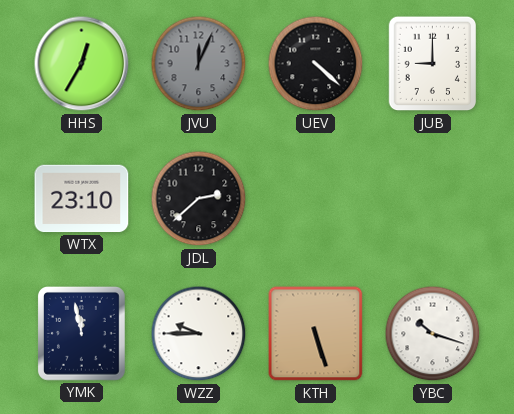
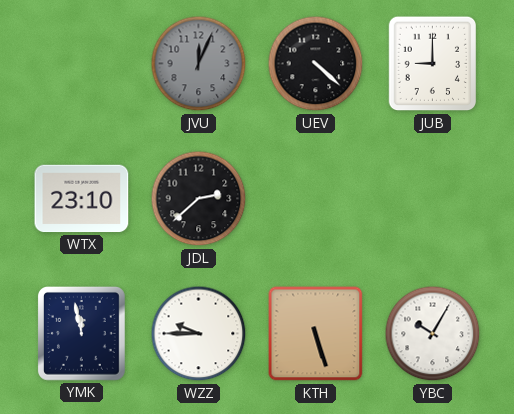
HHS: 12:35 -> none
YBC: 10:18 -> 10:05
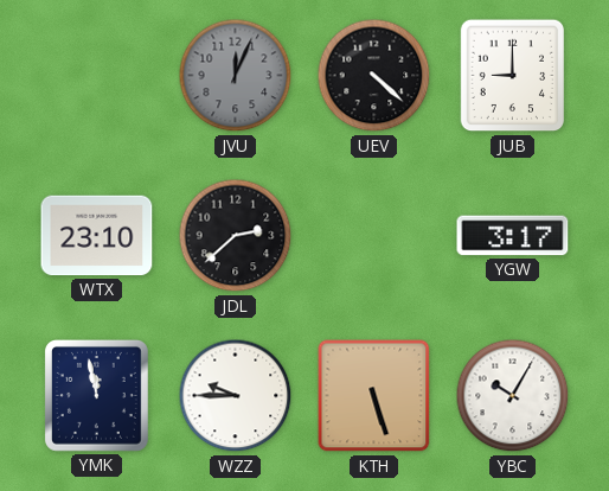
YGW: none -> 3:17
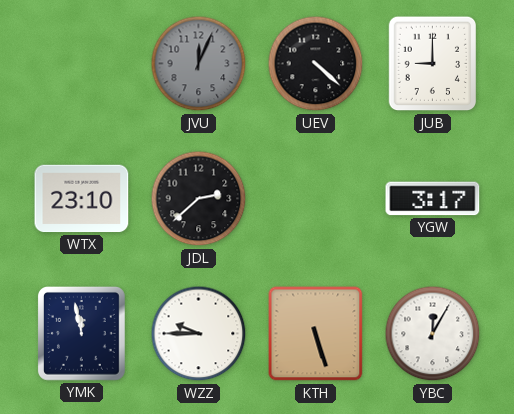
YBC: 10:05 -> 12:05
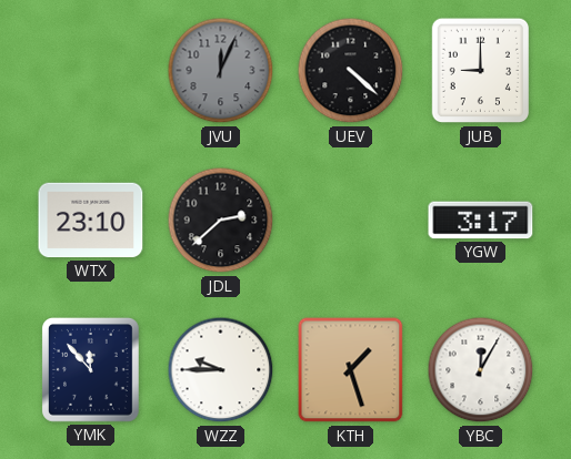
YMK: 11:58 -> 11:53
KTH: 5:27 -> 1:27
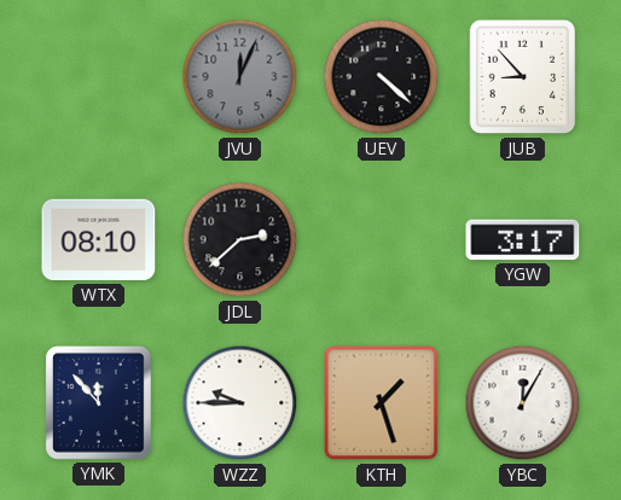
JUB: 9:00 -> 8:53
WTX: 23:10 -> 08:10
